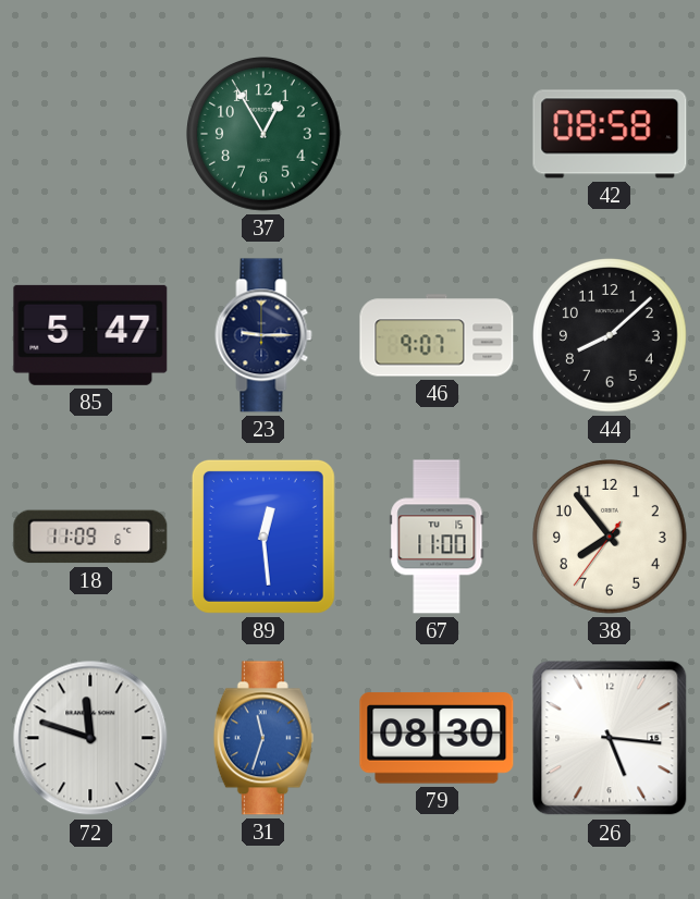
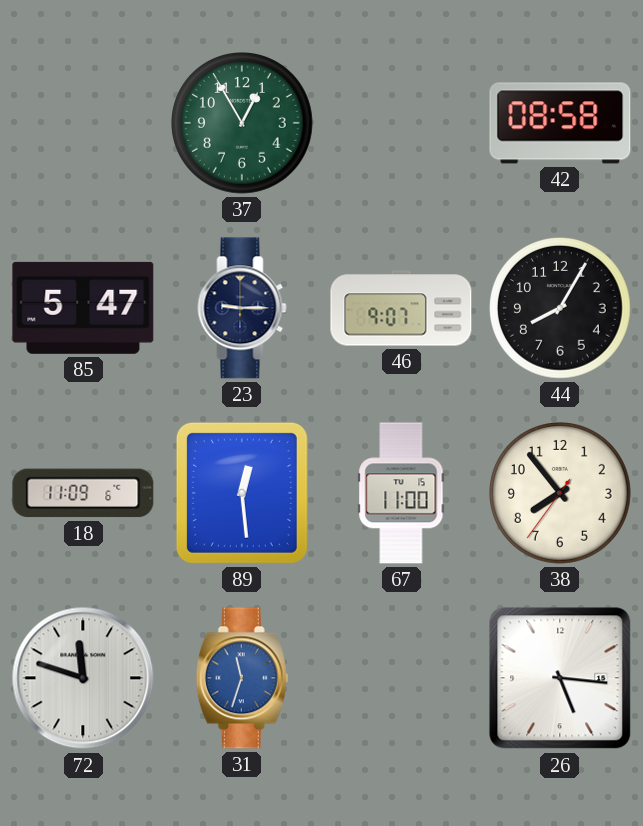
44: 8:08 -> 8:05
79: 08:30 -> none
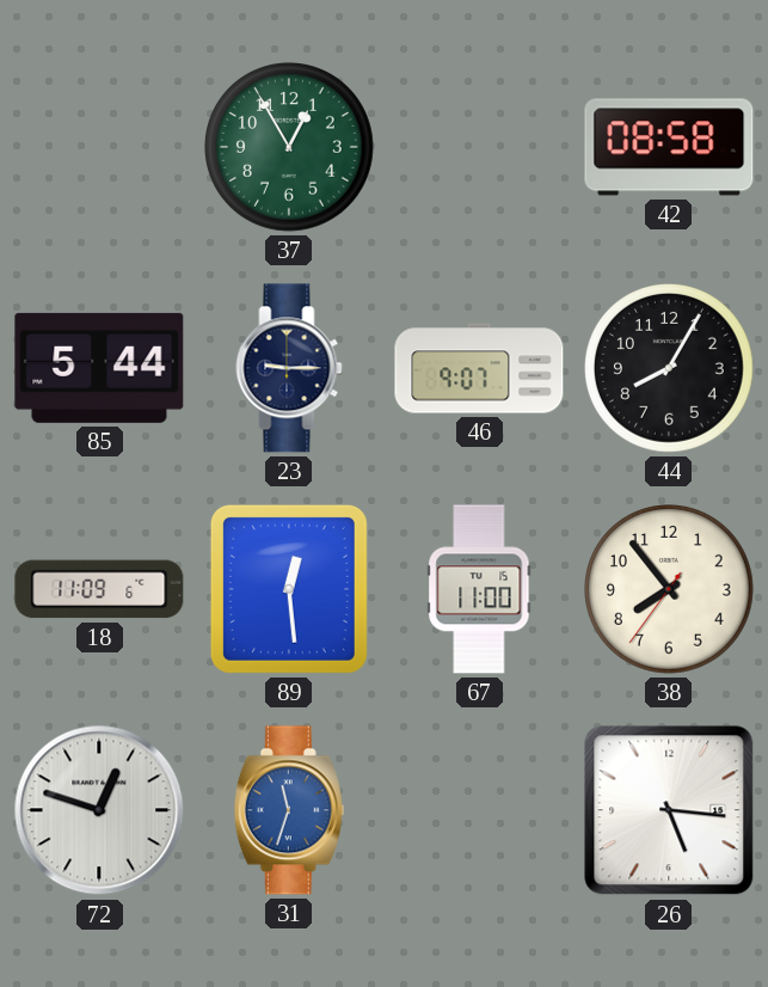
85: 5:47 -> 5:44
72: 11:48 -> 12:48
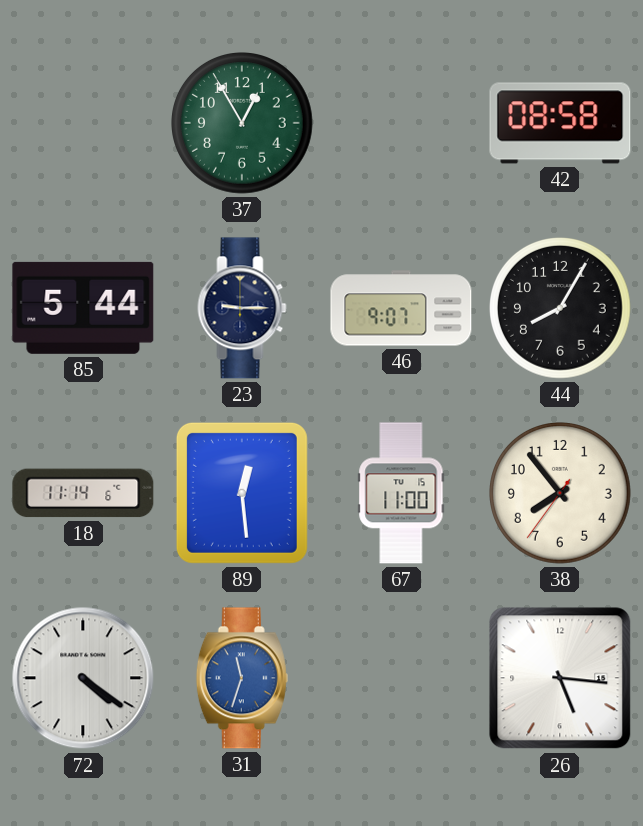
18: 11:09 -> 11:14
72: 12:48 -> 4:21
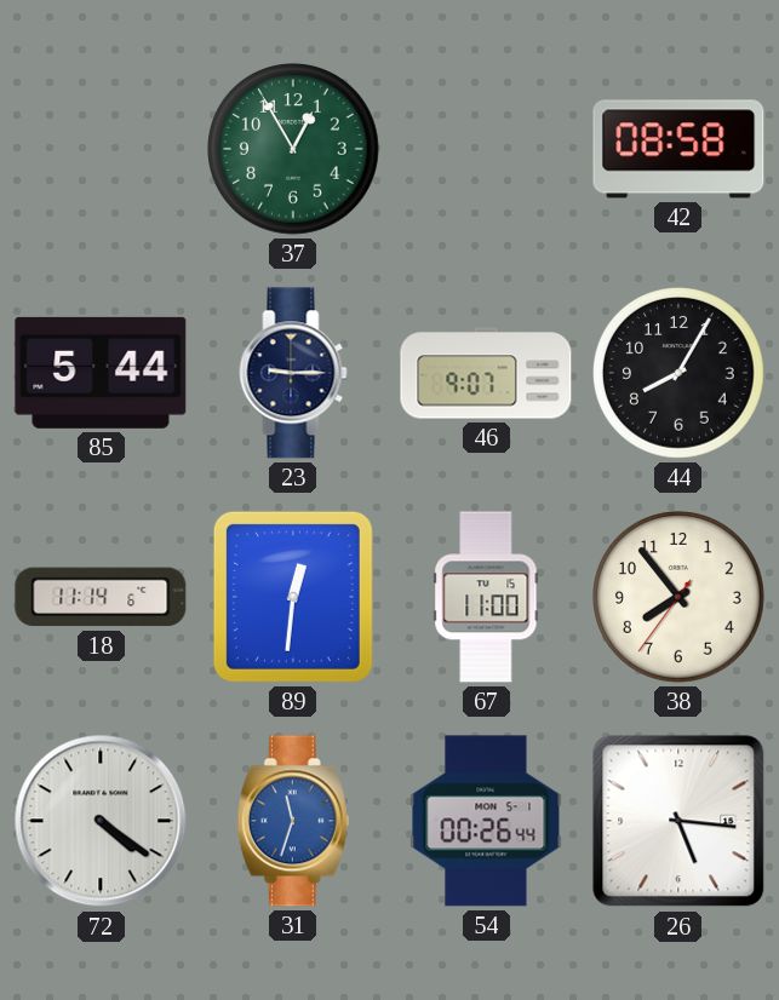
89: 12:29 -> 12:31
54: none -> 00:26
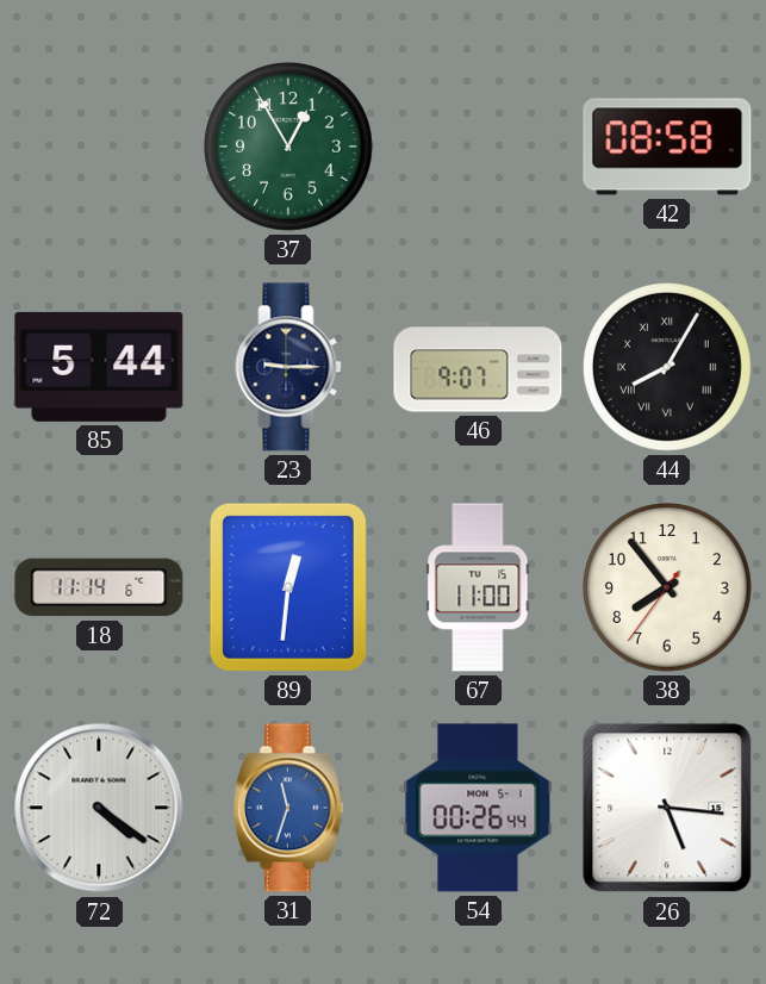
44 numerals: Arabic -> Roman
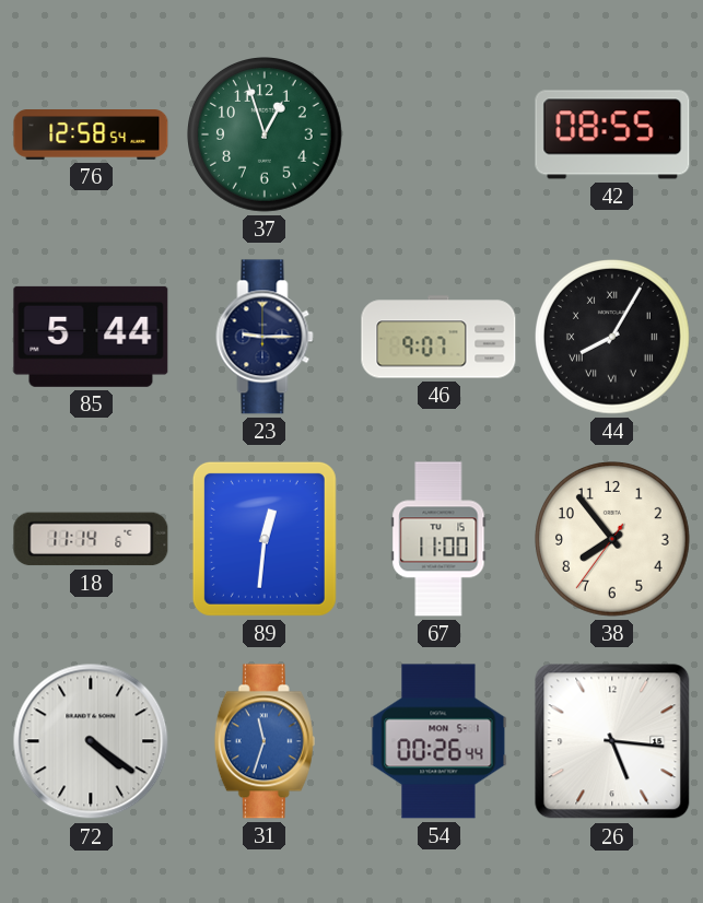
76: none -> 12:58
37: 12:55 -> 12:57
42: 08:58 -> 08:55
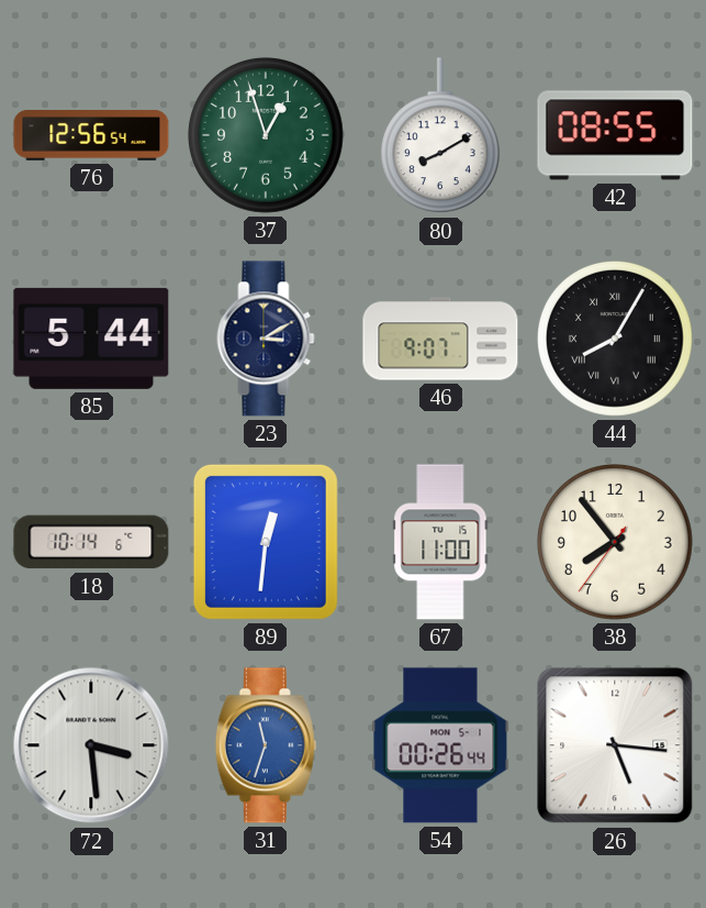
76: 12:58 -> 12:56
80: none -> 8:10
23: 9:15 -> 3:10
18: 11:14 -> 10:14
72: 4:21 -> 3:29
